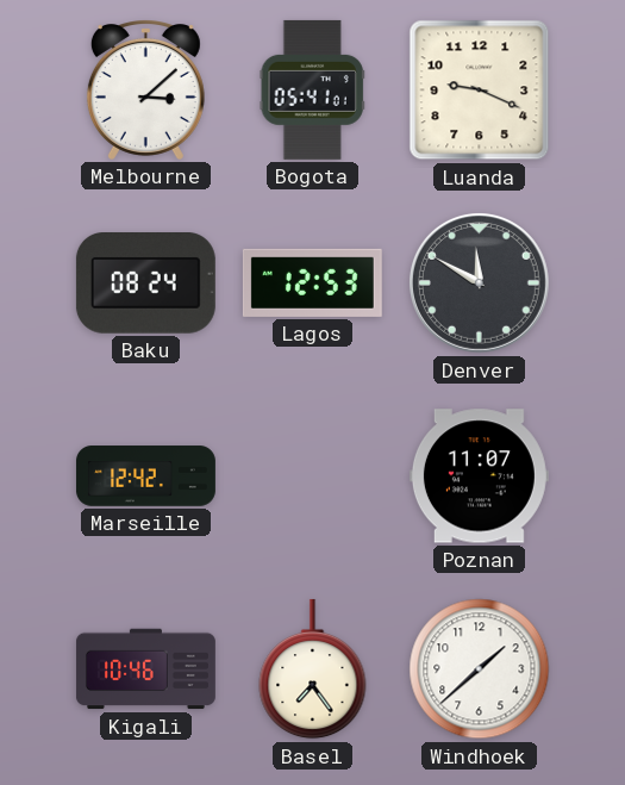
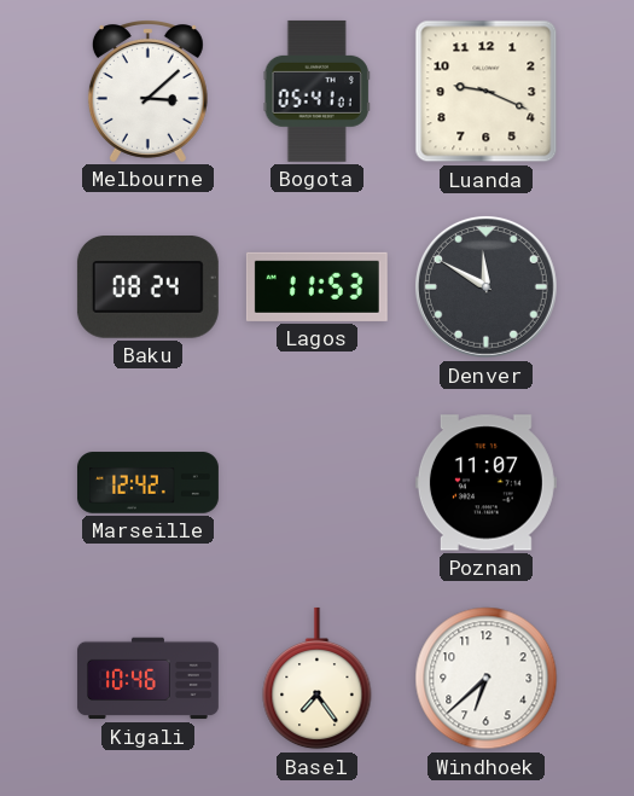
Lagos: 12:53 -> 11:53
Windhoek: 1:38 -> 6:38
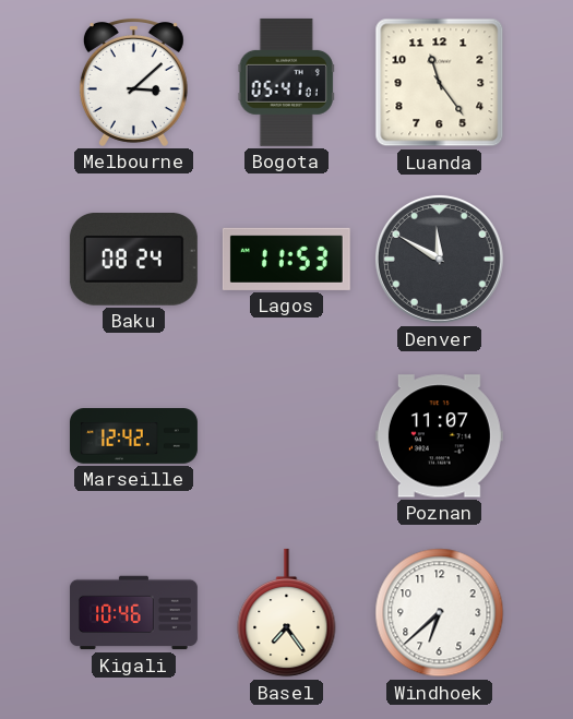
Luanda: 9:19 -> 11:24
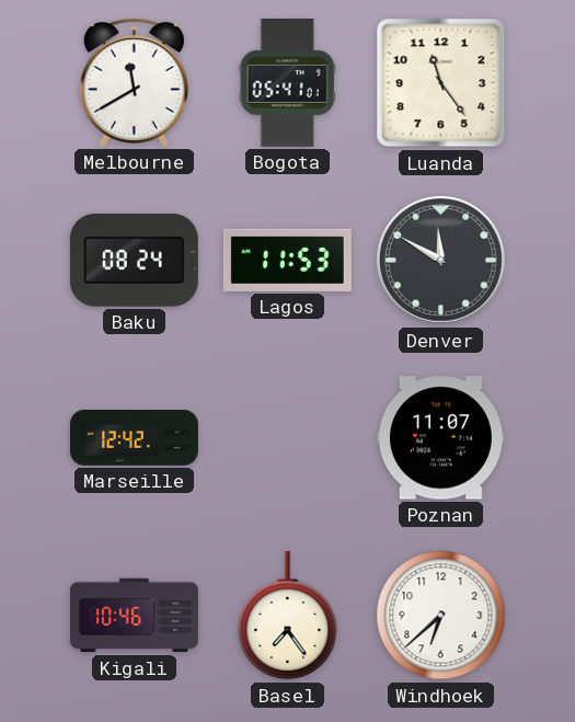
Melbourne: 3:08 -> 11:40
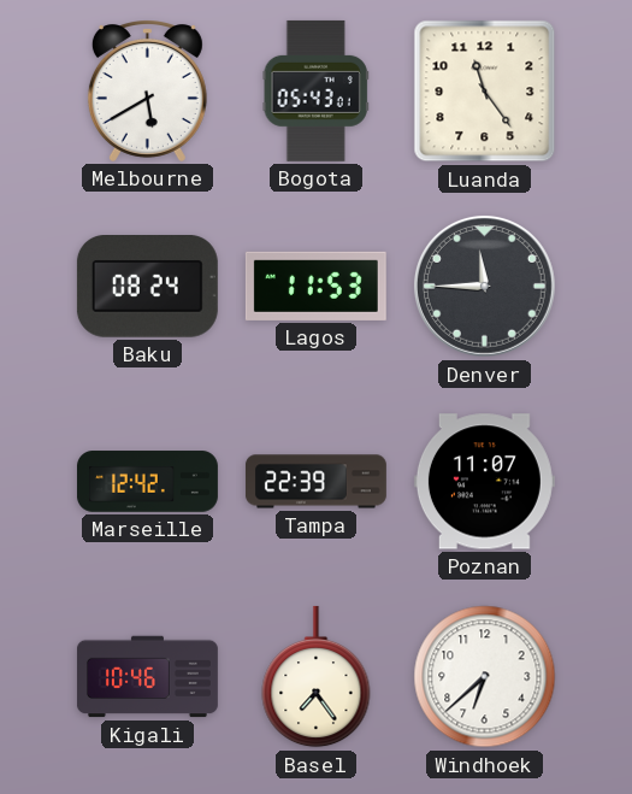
Melbourne: 11:40 -> 5:40
Bogota: 05:41 -> 05:43
Denver: 11:50 -> 11:45
Tampa: none -> 22:39
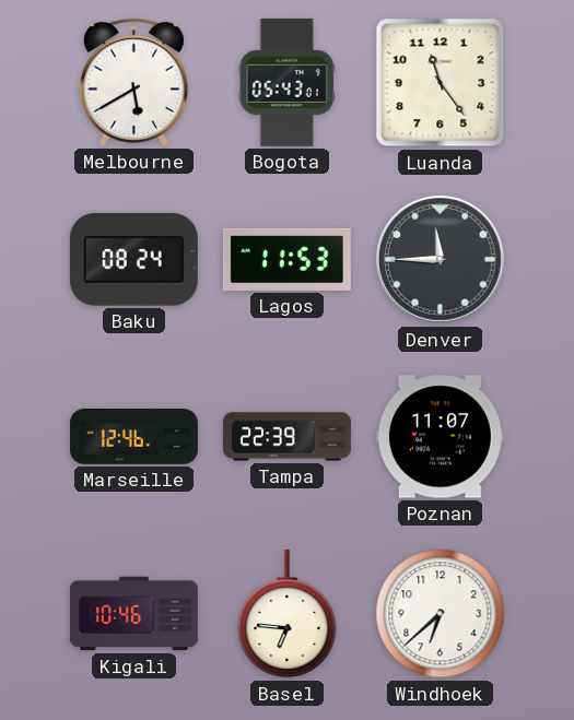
Marseille: 12:42 -> 12:46
Basel: 7:24 -> 6:46
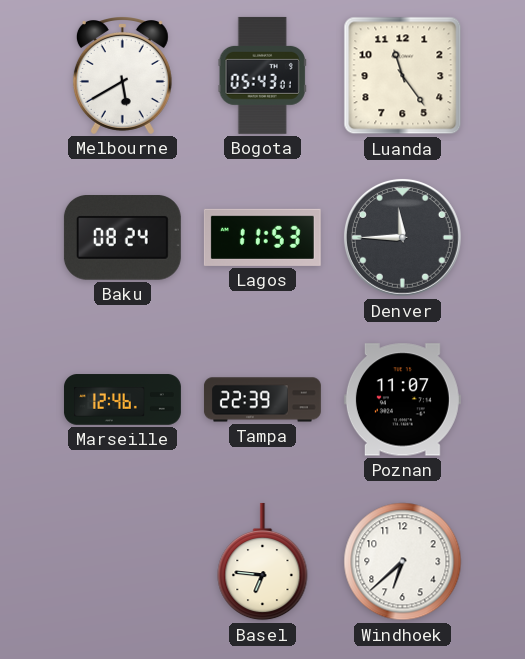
Kigali: 10:46 -> none
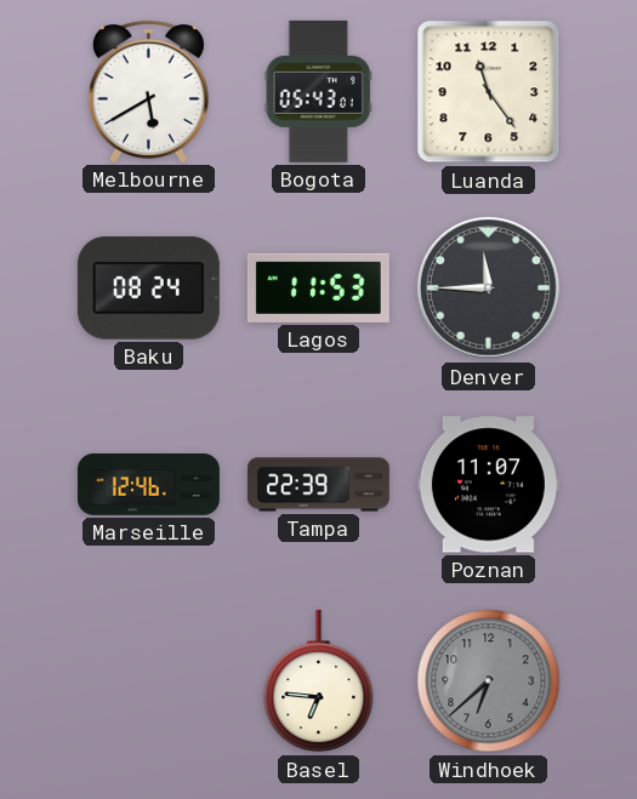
Windhoek dial: white -> grey
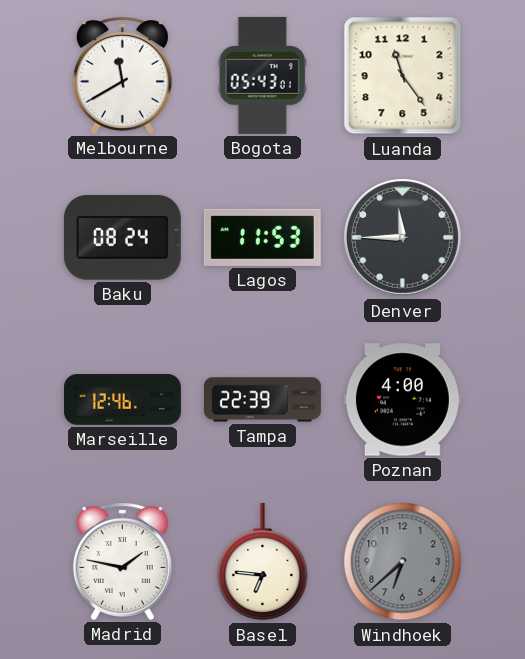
Melbourne: 5:40 -> 11:40
Poznan: 11:07 -> 4:00
Madrid: none -> 1:47
